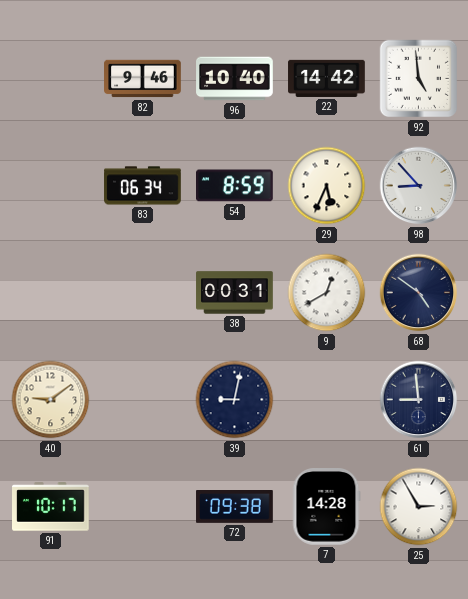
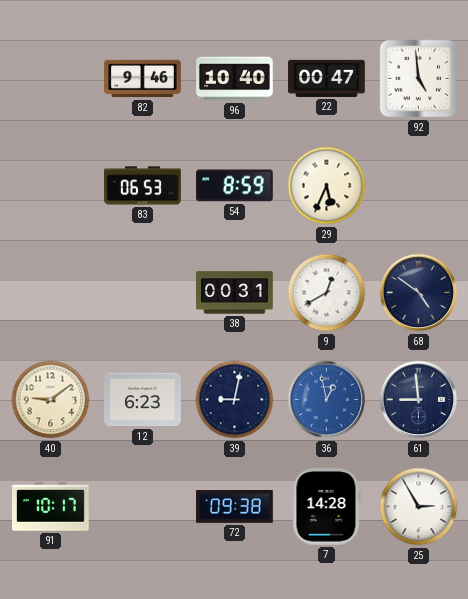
22: 14:42 -> 00:47
83: 06:34 -> 06:53
98: 8:53 -> none
12: none -> 6:23
36: none -> 12:58
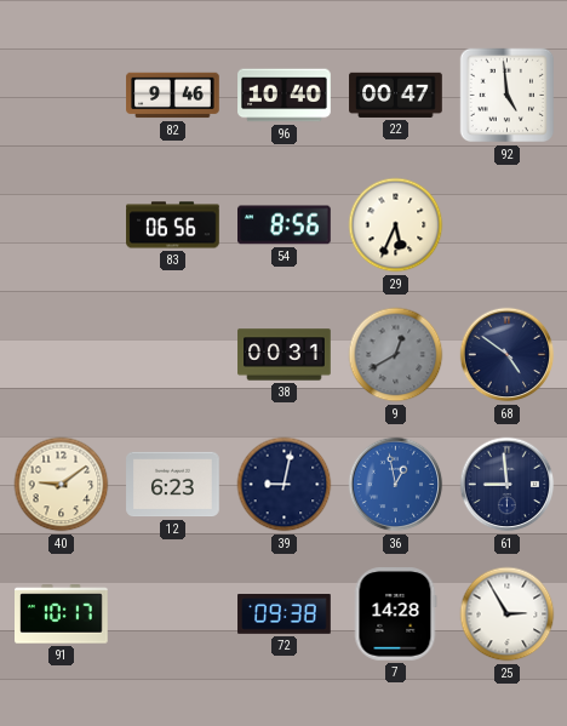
83: 06:53 -> 06:56
54: 8:59 -> 8:56
9 dial: white -> grey
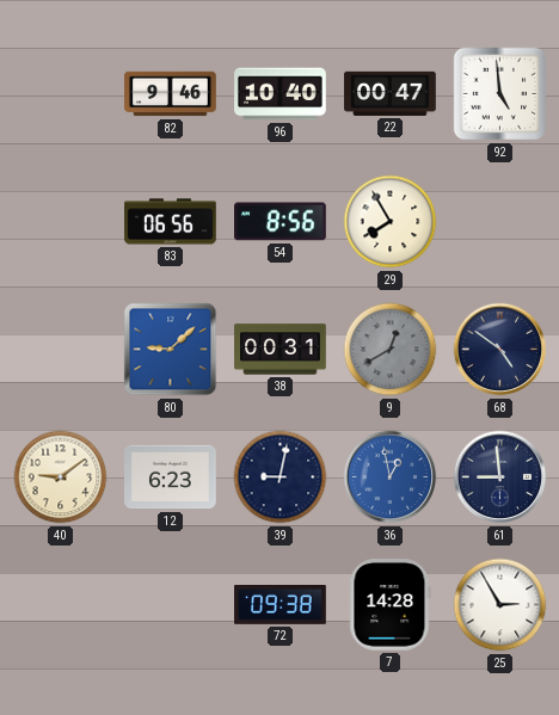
29: 5:34 -> 7:55
80: none -> 9:08
91: 10:17 -> none
